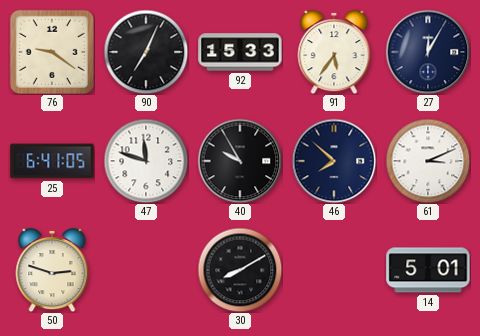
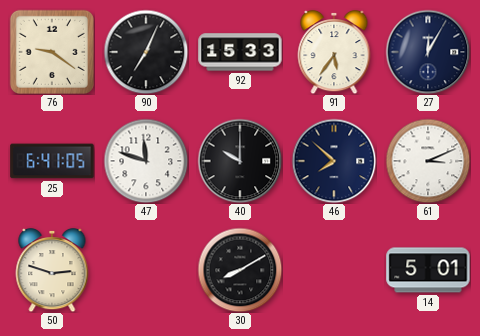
40: 9:55 -> 10:00
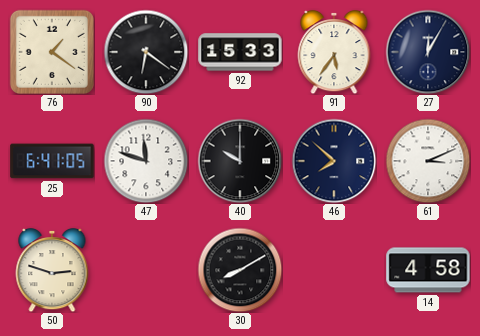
76: 9:21 -> 1:21
90: 7:04 -> 6:21
14: 5:01 -> 4:58
